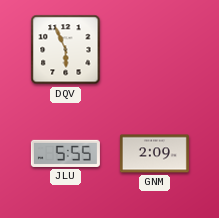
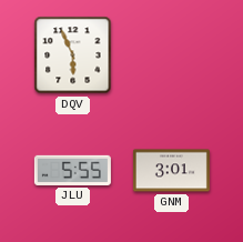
GNM: 2:09 -> 3:01
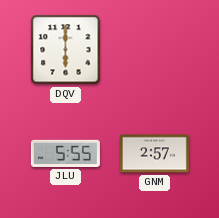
DQV: 5:56 -> 6:00
GNM: 3:01 -> 2:57
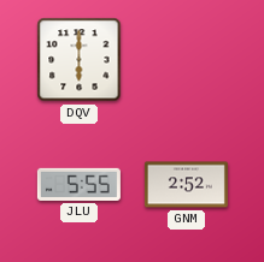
GNM: 2:57 -> 2:52
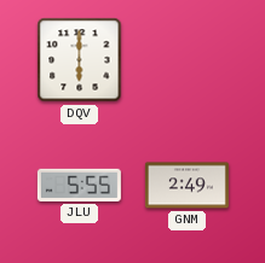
GNM: 2:52 -> 2:49
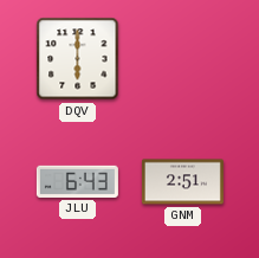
JLU: 5:55 -> 6:43
GNM: 2:49 -> 2:51
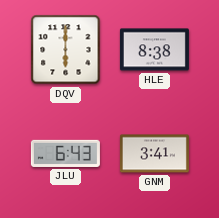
HLE: none -> 8:38
GNM: 2:51 -> 3:41
